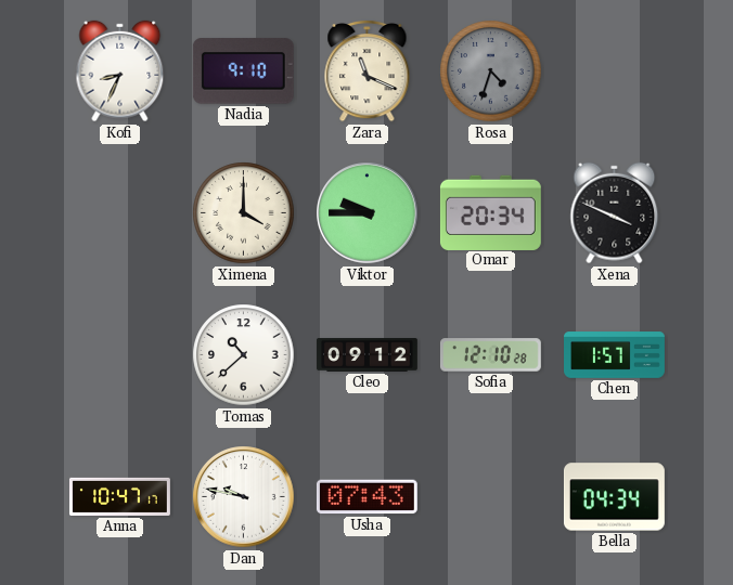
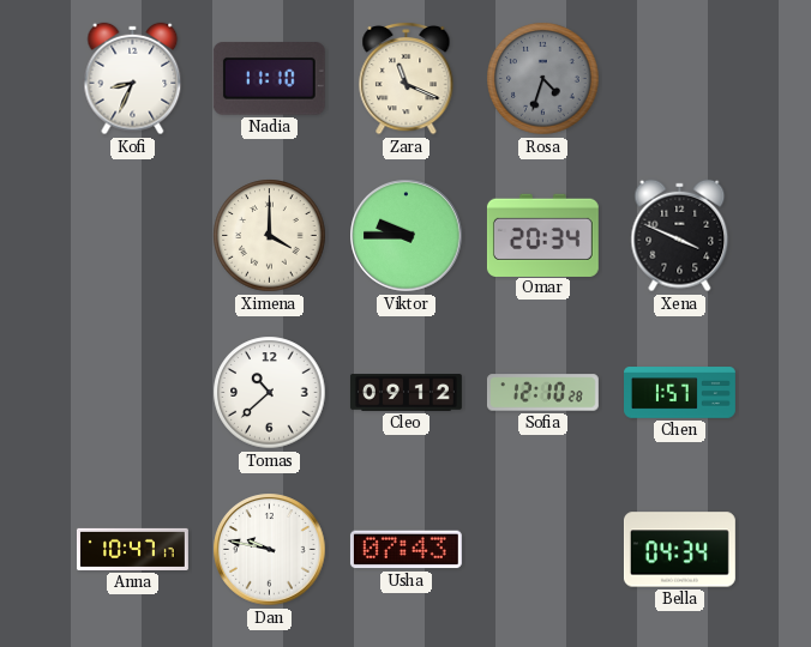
Nadia: 9:10 -> 11:10
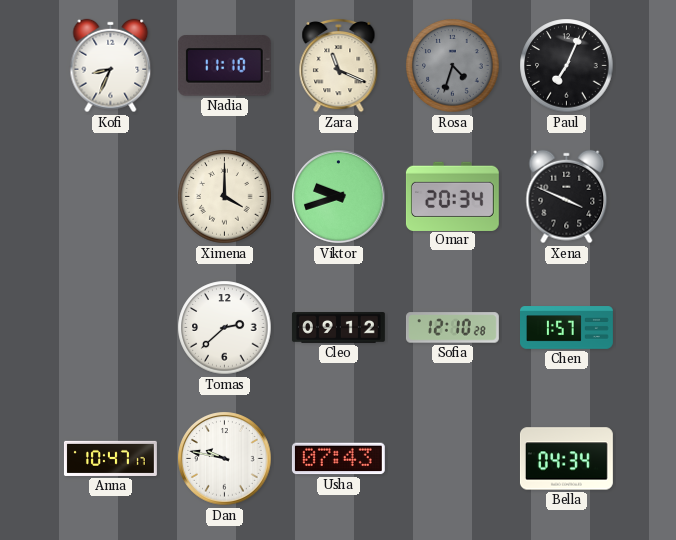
Paul: none -> 7:04
Viktor: 9:45 -> 9:42
Tomas: 10:38 -> 2:38
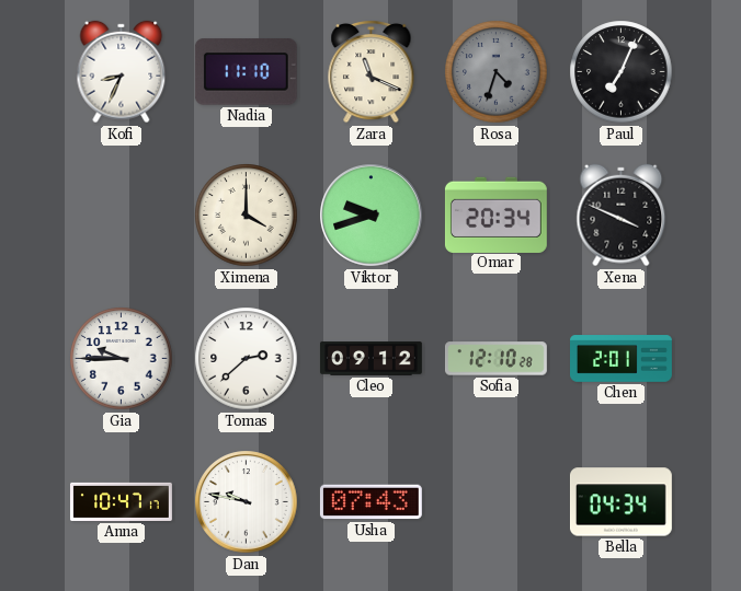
Gia: none -> 9:45
Chen: 1:57 -> 2:01
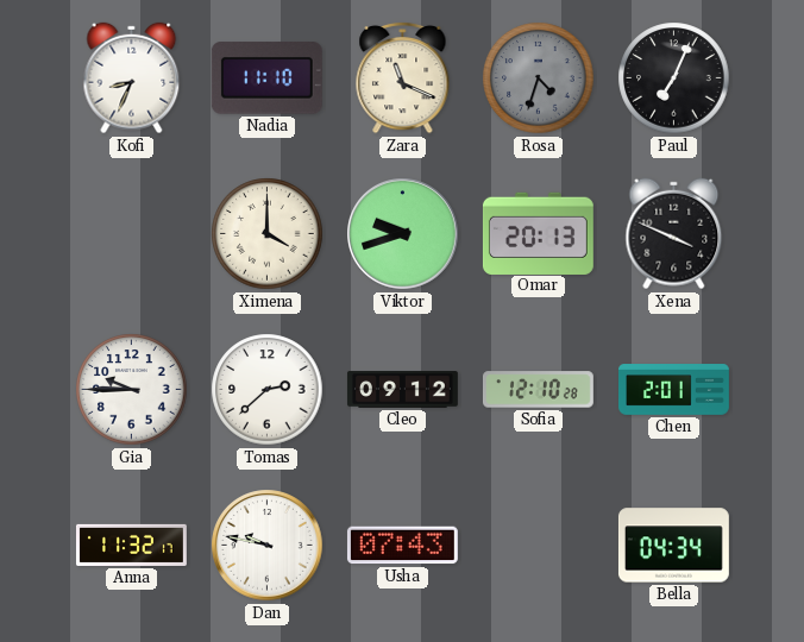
Omar: 20:34 -> 20:13
Anna: 10:47 -> 11:32
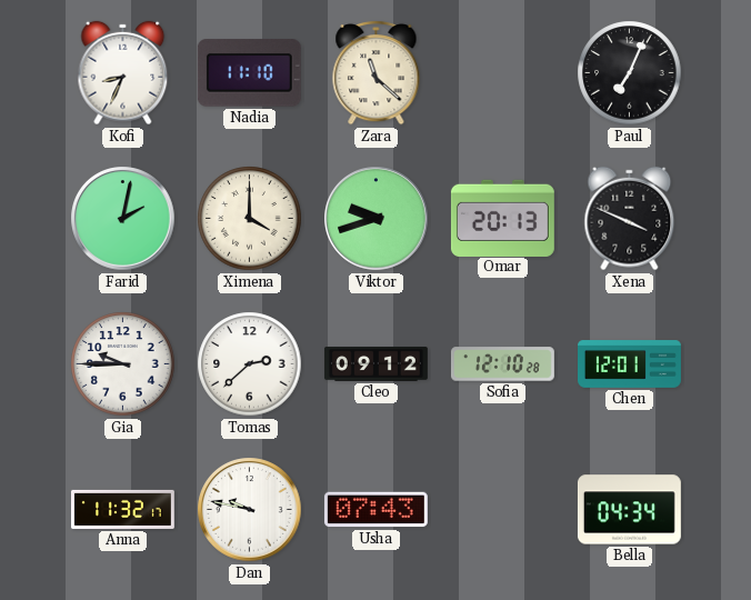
Zara: 11:19 -> 11:22
Rosa: 4:33 -> none
Farid: none -> 2:02
Chen: 2:01 -> 12:01
